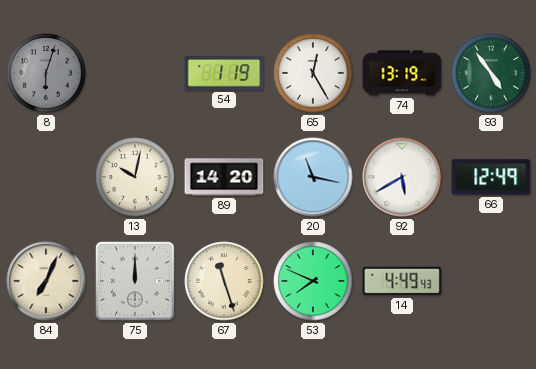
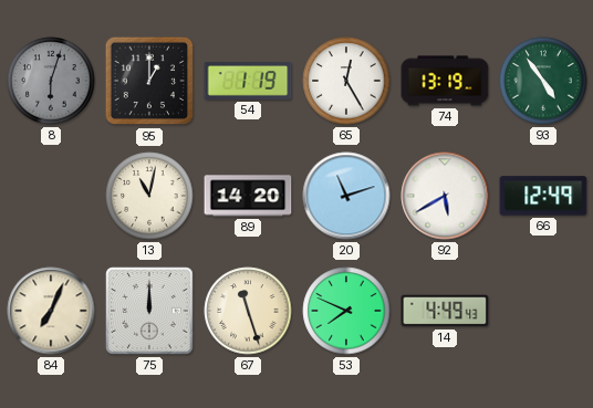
95: none -> 1:00
13: 10:02 -> 11:02
20: 11:17 -> 11:12
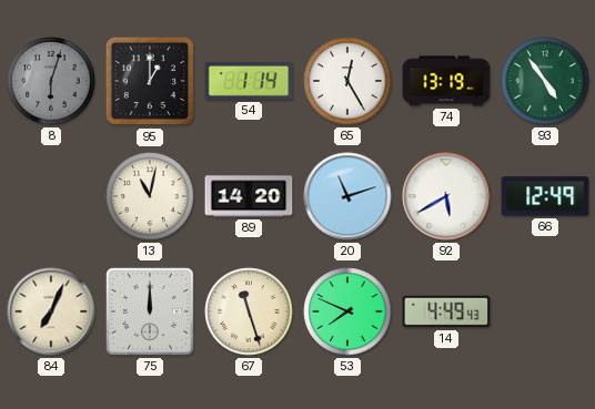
54: 1:19 -> 1:14
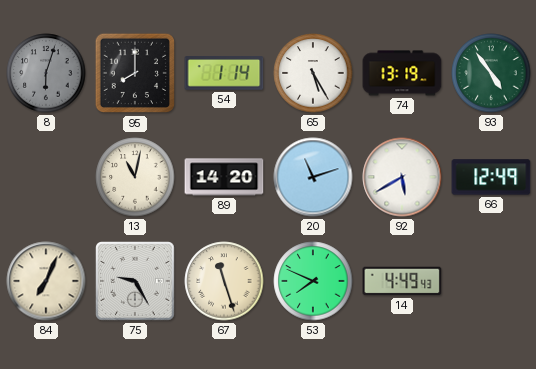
95: 1:00 -> 8:00
65: 12:25 -> 5:25
75: 12:00 -> 9:25
